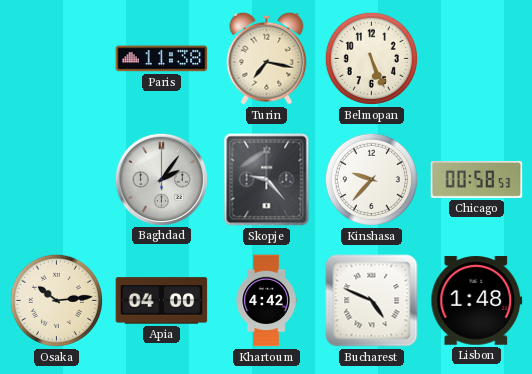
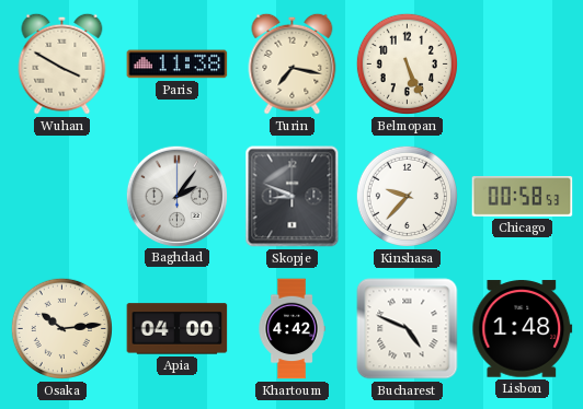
Wuhan: none -> 3:50
Skopje: 9:23 -> 8:49
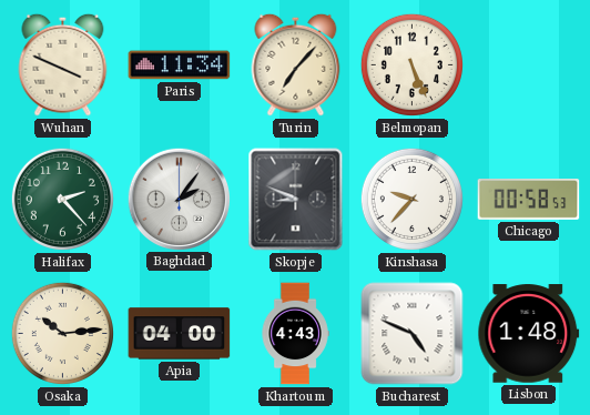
Wuhan: 3:50 -> 3:49
Paris: 11:38 -> 11:34
Turin: 7:17 -> 7:07
Halifax: none -> 2:23
Khartoum: 4:42 -> 4:43
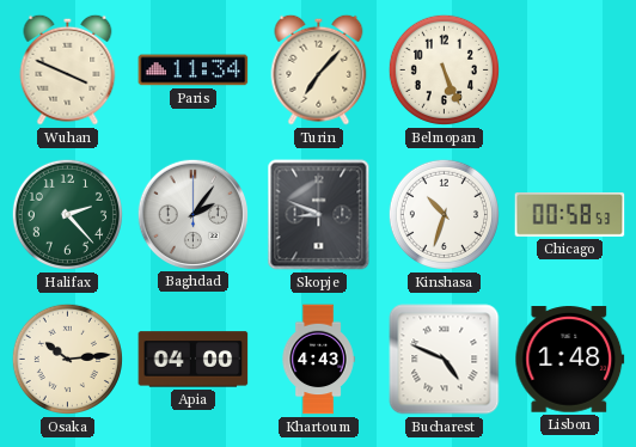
Kinshasa: 9:37 -> 10:33
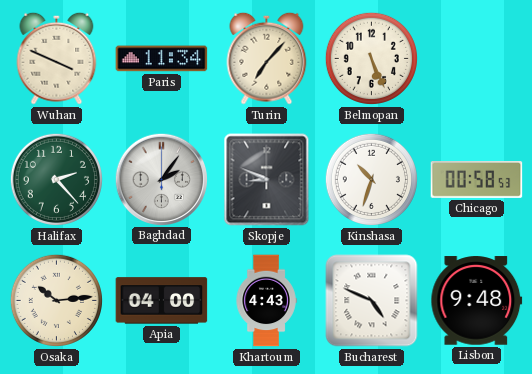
Lisbon: 1:48 -> 9:48
